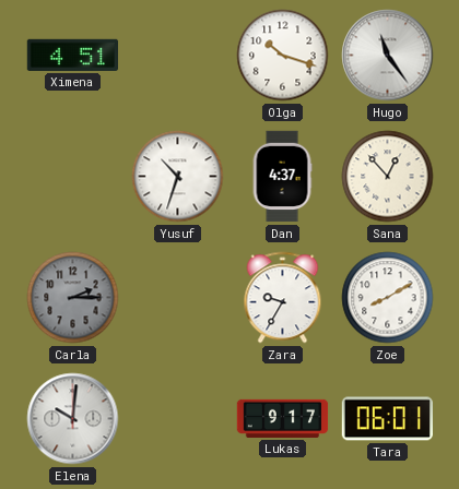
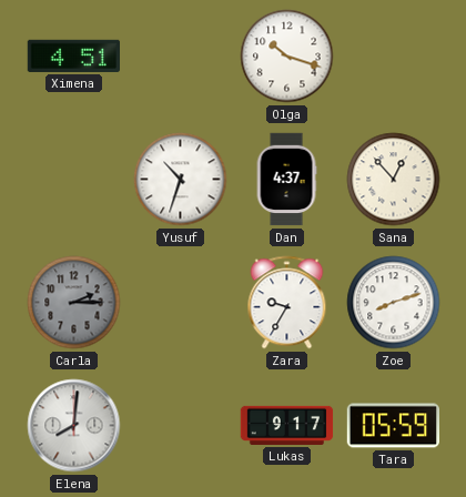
Hugo: 11:24 -> none
Zoe: 8:10 -> 8:12
Elena: 10:01 -> 8:01
Tara: 06:01 -> 05:59
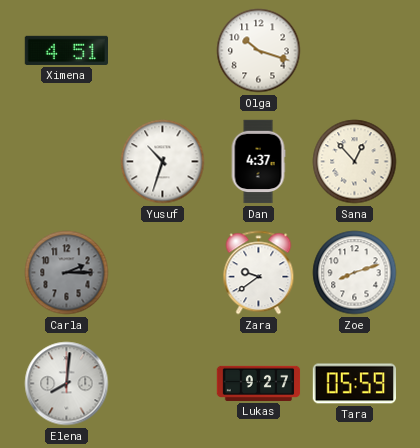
Zara: 9:35 -> 9:39
Lukas: 9:17 -> 9:27
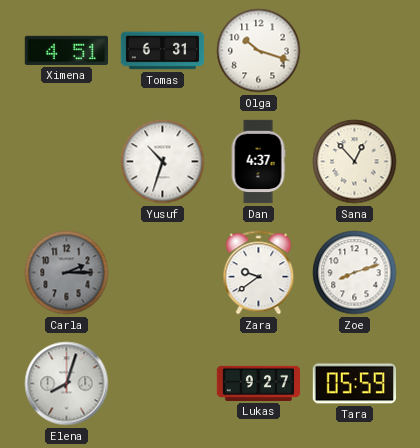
Tomas: none -> 6:31
Elena: 8:01 -> 8:03
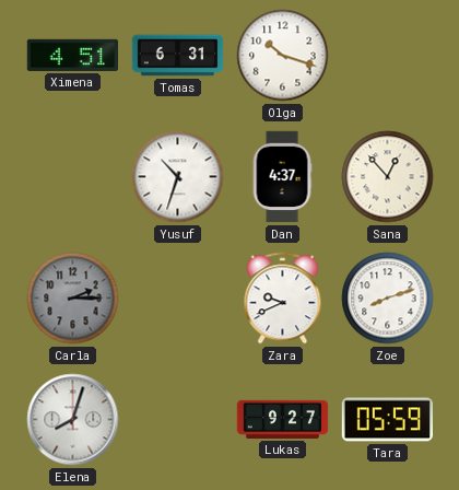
Zara: 9:39 -> 9:41
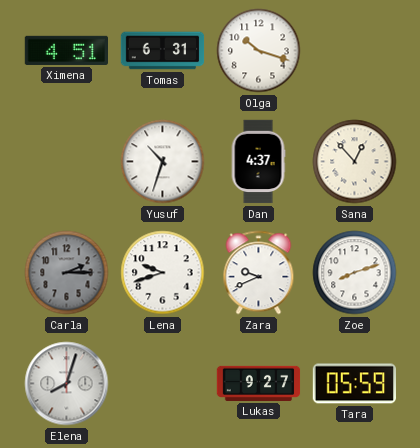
Lena: none -> 9:42
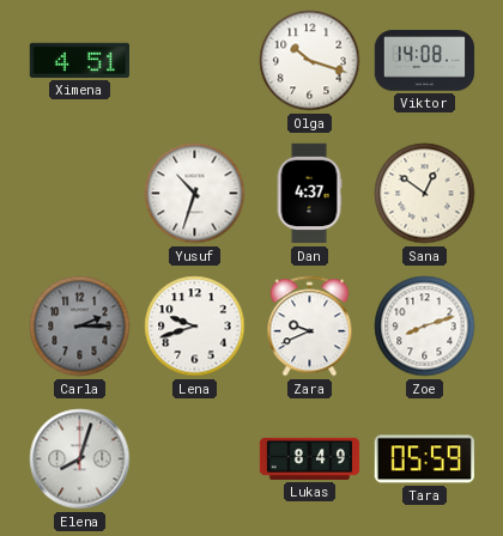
Tomas: 6:31 -> none
Viktor: none -> 14:08
Sana: 12:53 -> 12:51
Lukas: 9:27 -> 8:49
